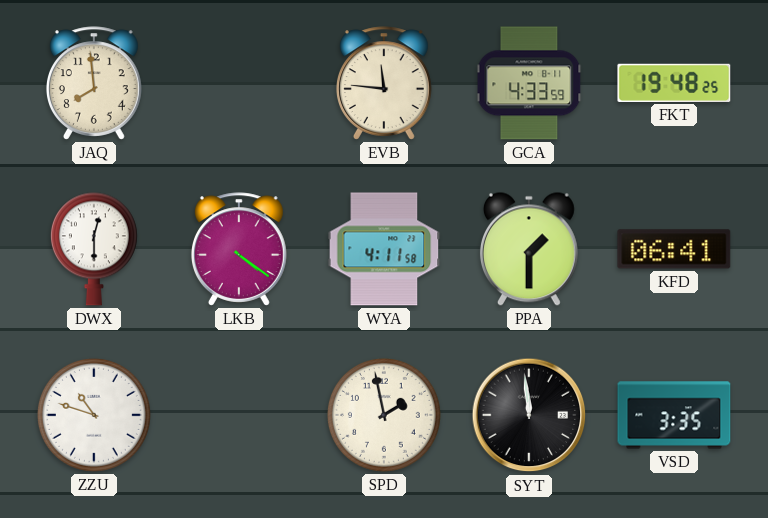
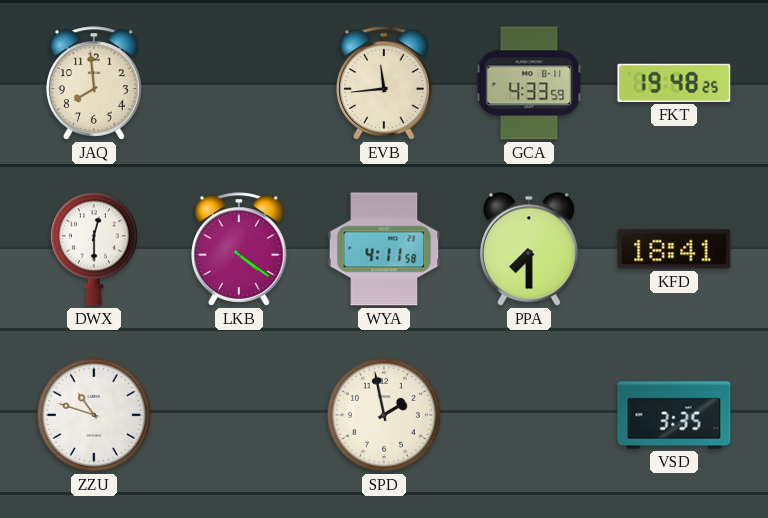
EVB: 11:46 -> 11:44
PPA: 1:30 -> 7:30
KFD: 06:41 -> 18:41
SYT: 11:59 -> none
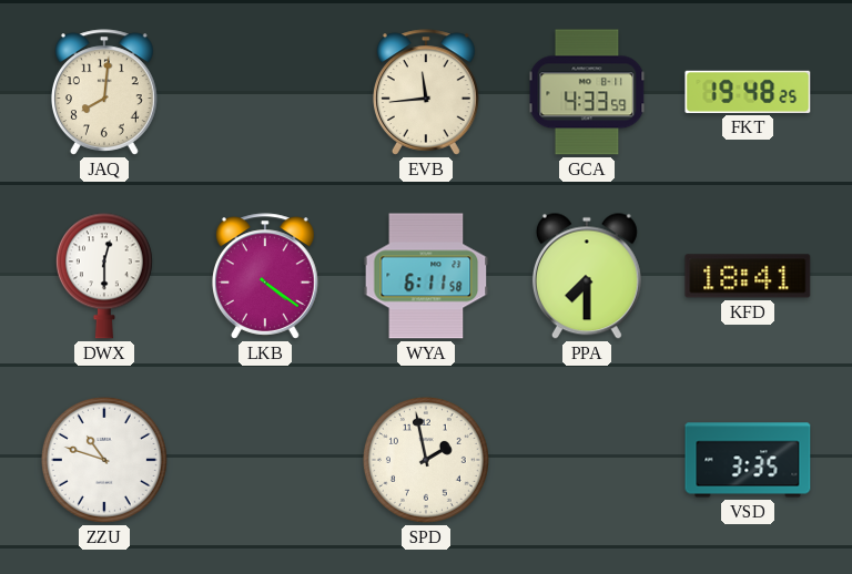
JAQ: 7:59 -> 8:01
WYA: 4:11 -> 6:11
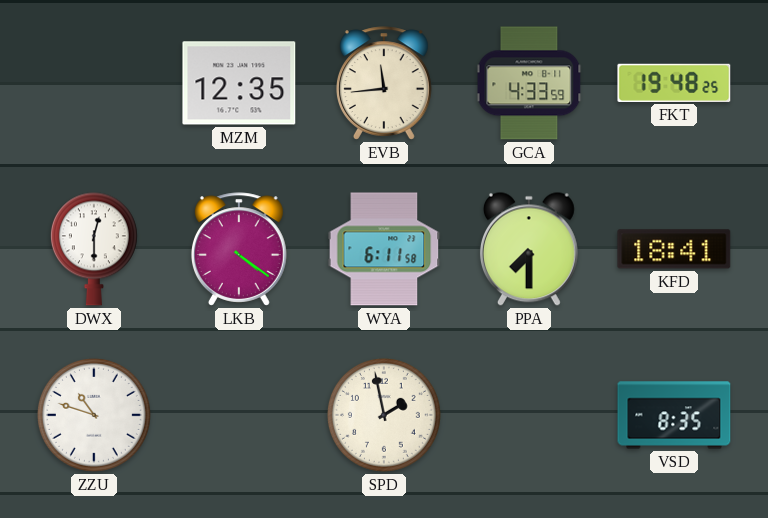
JAQ: 8:01 -> none
MZM: none -> 12:35
VSD: 3:35 -> 8:35
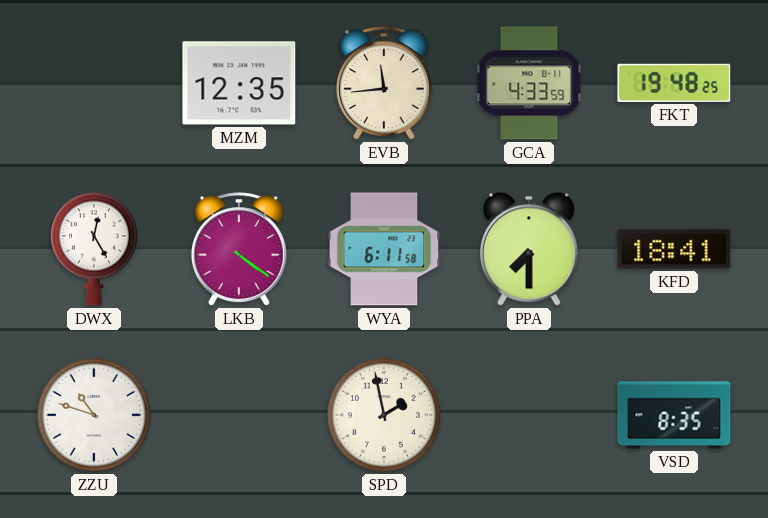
DWX: 12:30 -> 12:25
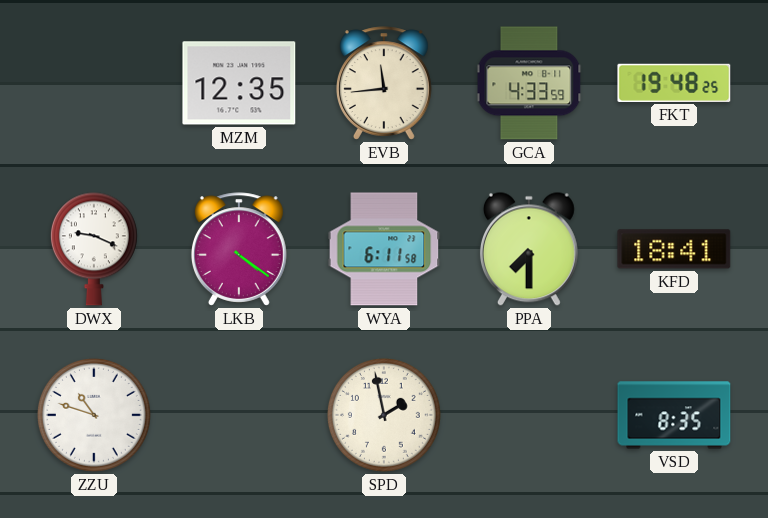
DWX: 12:25 -> 9:19
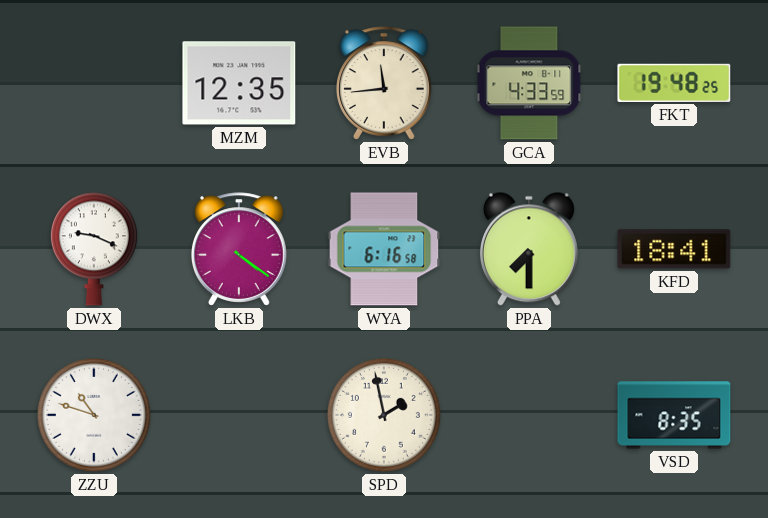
WYA: 6:11 -> 6:16
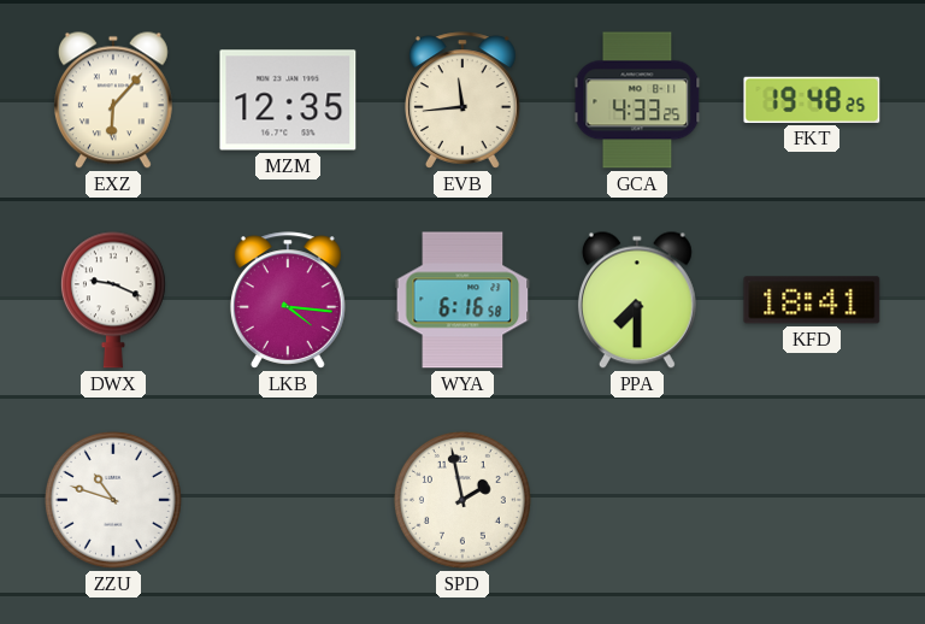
EXZ: none -> 6:07
GCA: 4:33:59 -> 4:33:25
LKB: 4:21 -> 4:16
VSD: 8:35 -> none
